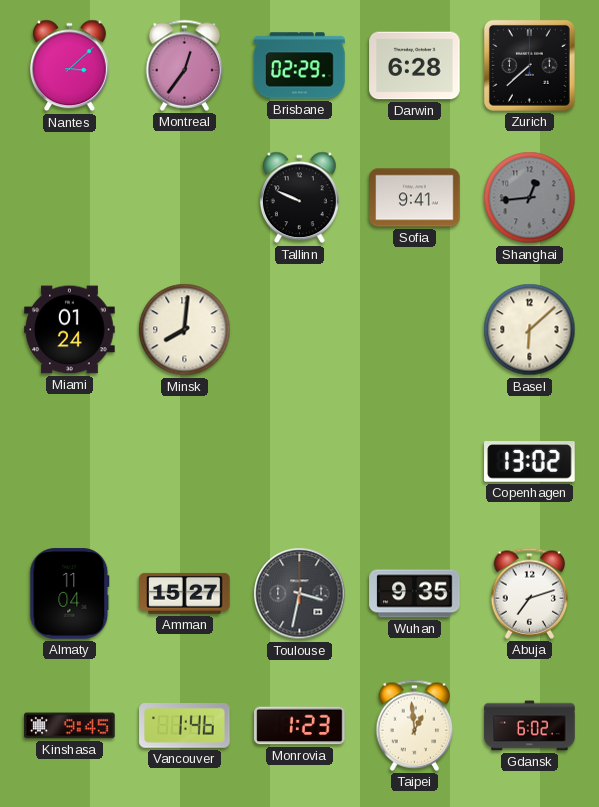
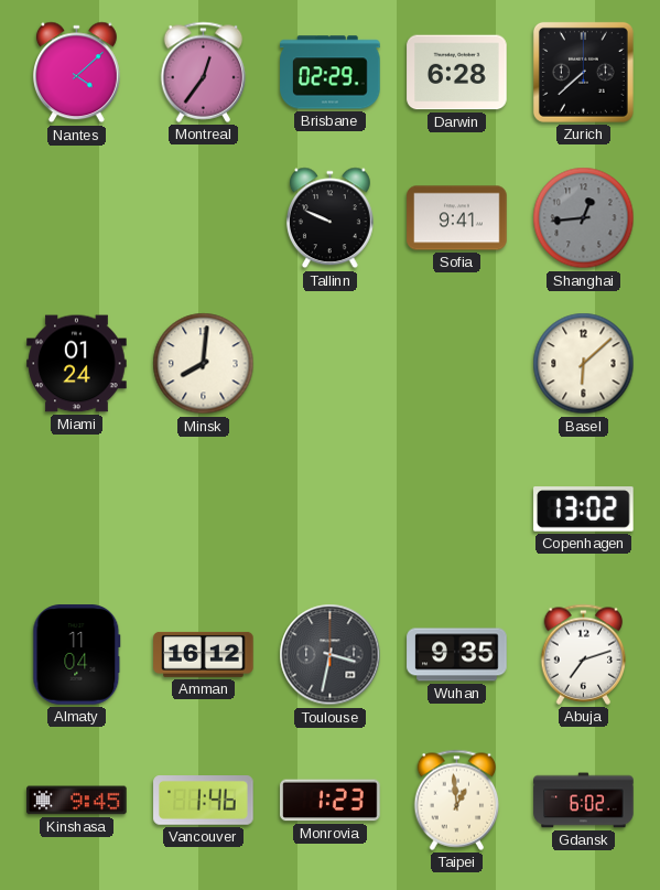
Nantes: 3:08 -> 4:08
Amman: 15:27 -> 16:12
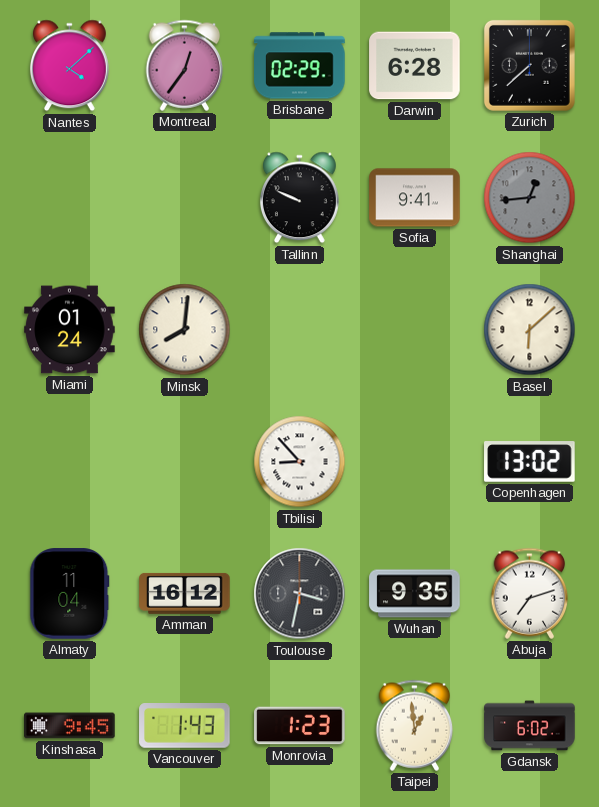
Tbilisi: none -> 8:53
Vancouver: 1:46 -> 1:43
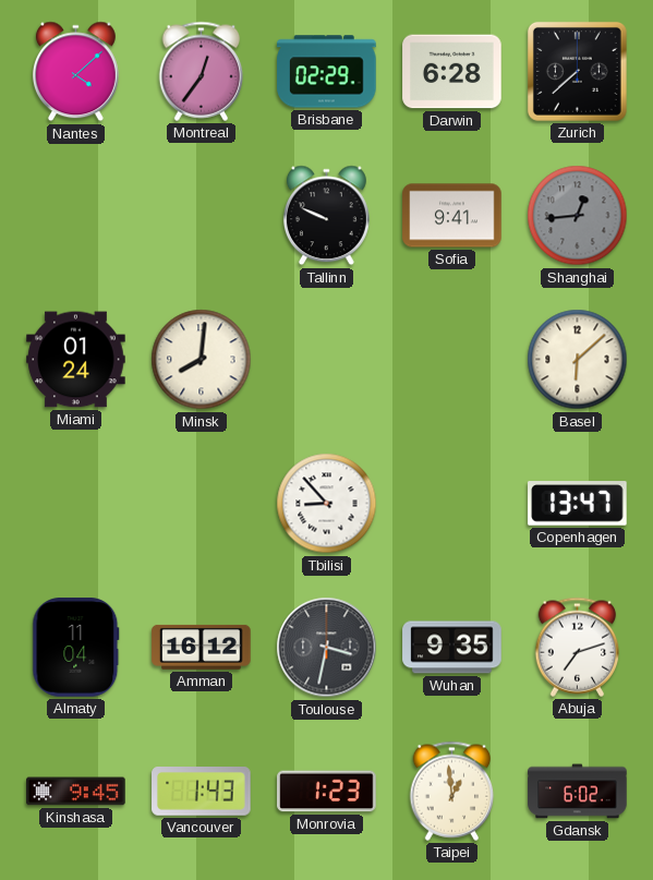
Copenhagen: 13:02 -> 13:47
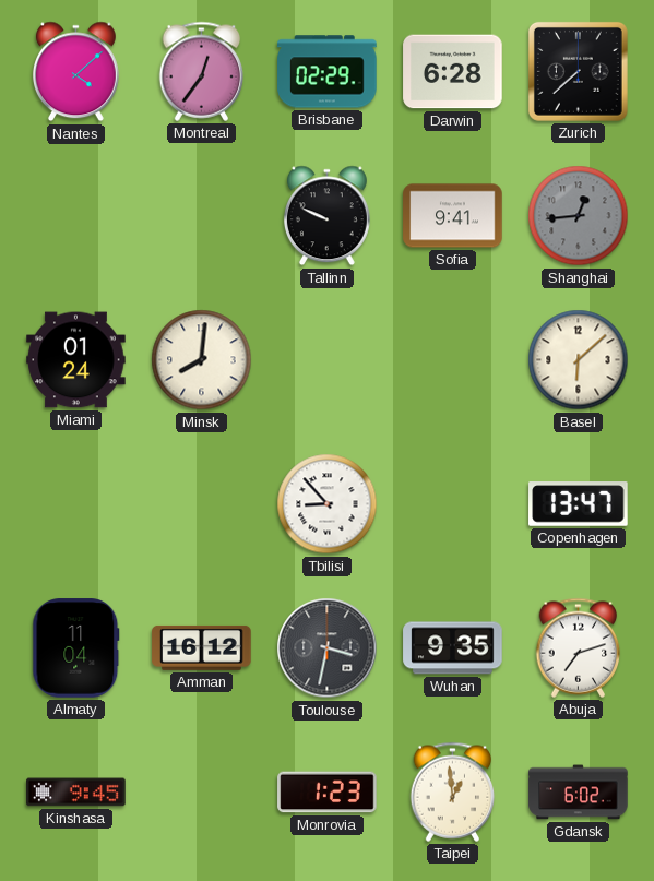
Vancouver: 1:43 -> none
